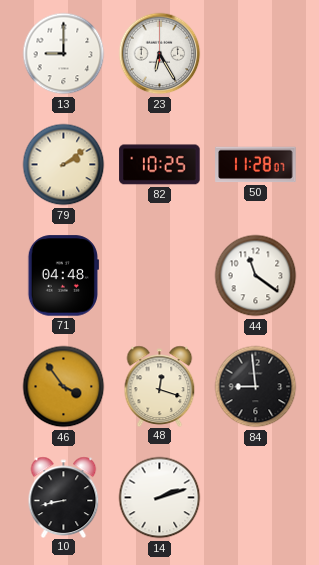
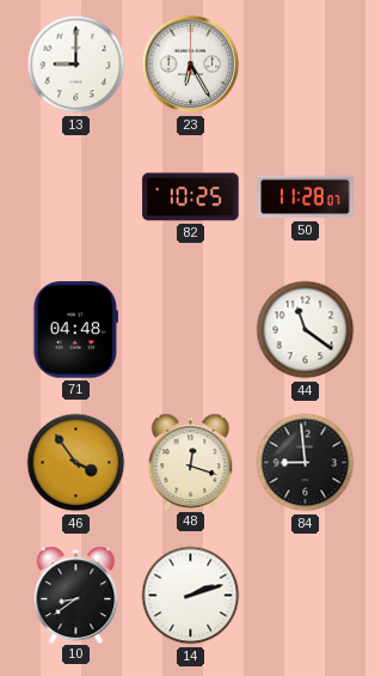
79: 2:09 -> none
10: 8:43 -> 8:39
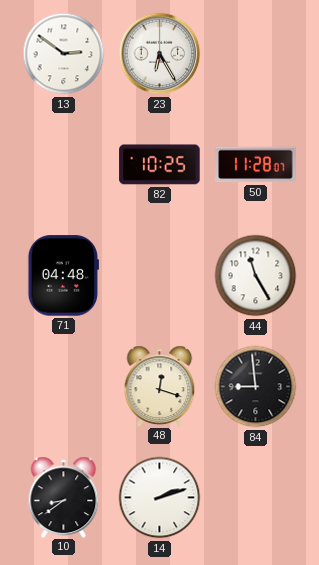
13: 9:00 -> 2:51
44: 11:21 -> 11:25
46: 3:54 -> none
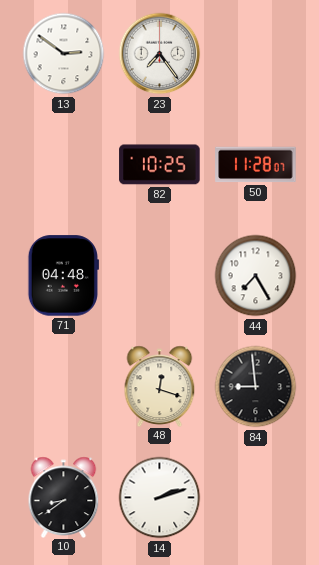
23: 6:25 -> 7:24
44: 11:25 -> 7:25
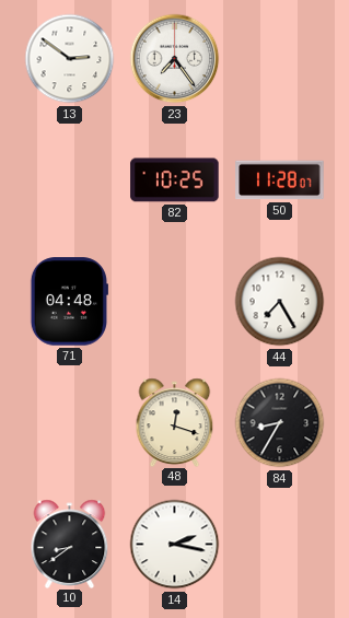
84: 8:59 -> 8:35
14: 2:12 -> 2:17
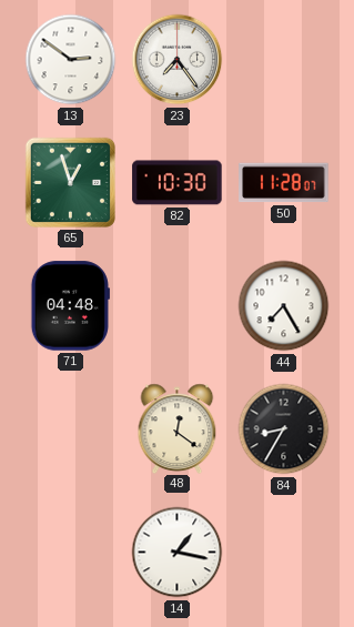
65: none -> 12:57
82: 10:25 -> 10:30
48: 12:18 -> 12:21
10: 8:39 -> none
14: 2:17 -> 1:17
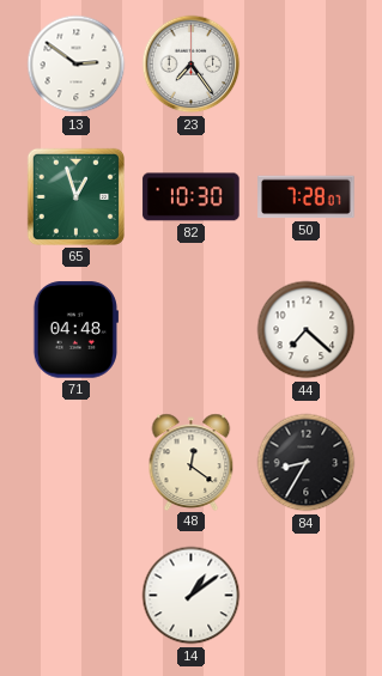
50: 11:28 -> 7:28
44: 7:25 -> 7:22
14: 1:17 -> 1:09
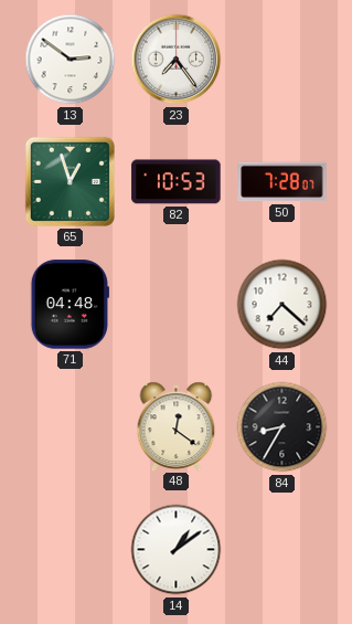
82: 10:30 -> 10:53
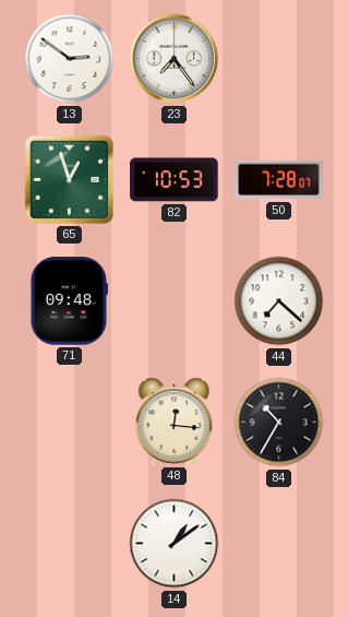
71: 04:48 -> 09:48
48: 12:21 -> 12:16
84: 8:35 -> 10:35
